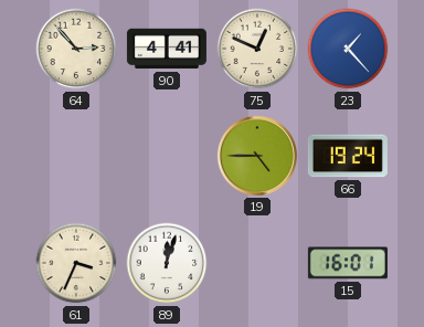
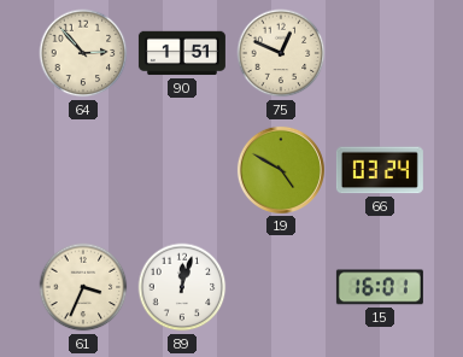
90: 4:41 -> 1:51
23: 1:23 -> none
19: 4:45 -> 4:50
66: 19:24 -> 03:24
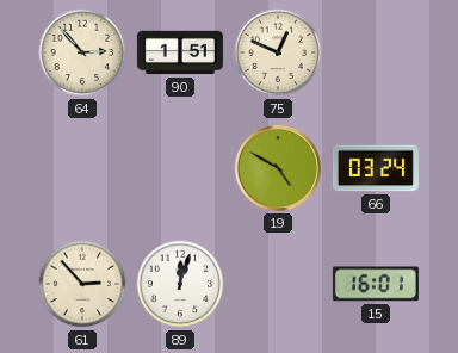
61: 3:34 -> 2:53
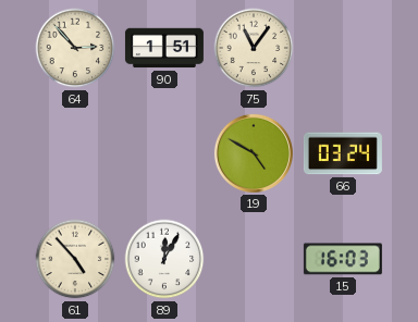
75: 12:49 -> 11:06
61: 2:53 -> 4:53
89: 12:03 -> 12:05
15: 16:01 -> 16:03
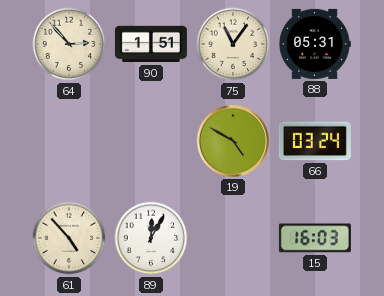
88: none -> 05:31
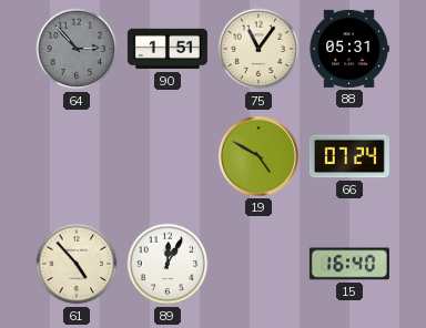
64 dial: cream -> grey
66: 03:24 -> 07:24
15: 16:03 -> 16:40
